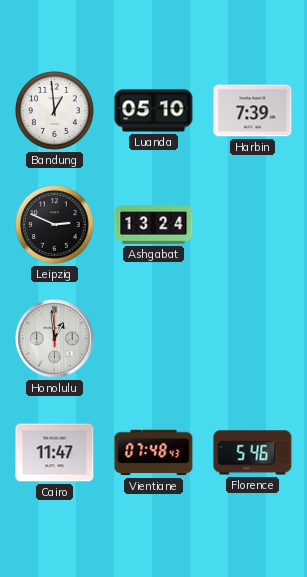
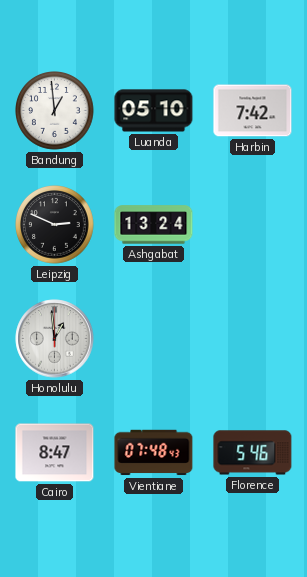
Harbin: 7:39 -> 7:42
Cairo: 11:47 -> 8:47
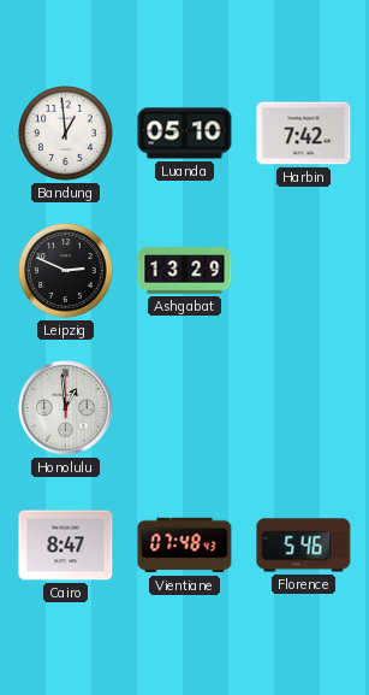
Ashgabat: 13:24 -> 13:29
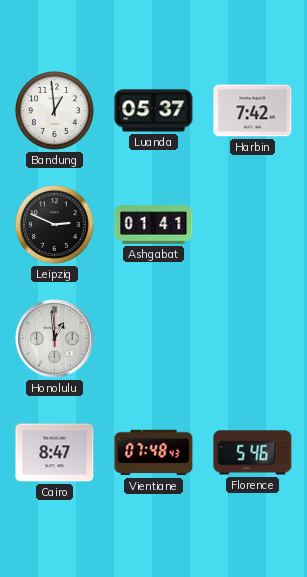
Luanda: 05:10 -> 05:37
Ashgabat: 13:29 -> 01:41
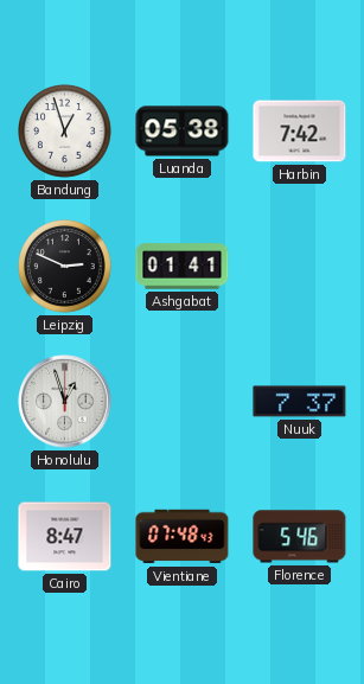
Bandung: 12:59 -> 12:57
Luanda: 05:37 -> 05:38
Honolulu: 12:59 -> 12:57
Nuuk: none -> 7:37
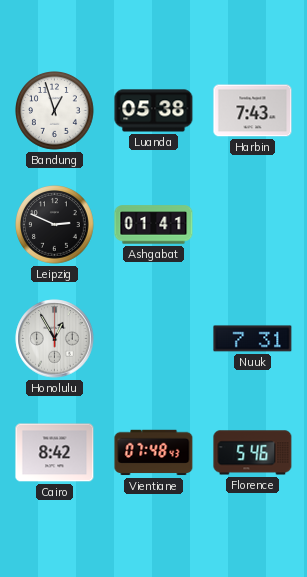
Harbin: 7:42 -> 7:43
Honolulu: 12:57 -> 12:55
Nuuk: 7:37 -> 7:31
Cairo: 8:47 -> 8:42
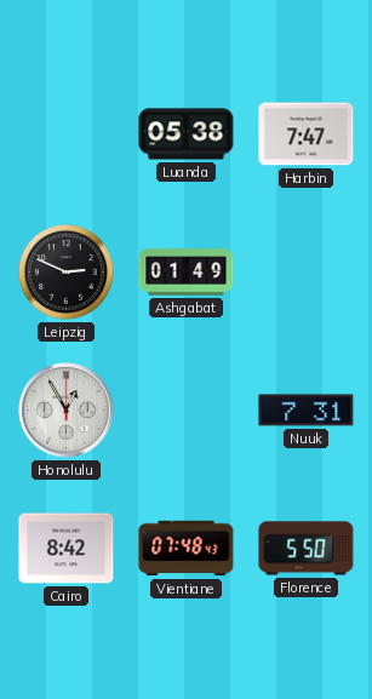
Bandung: 12:57 -> none
Harbin: 7:43 -> 7:47
Ashgabat: 01:41 -> 01:49
Florence: 5:46 -> 5:50
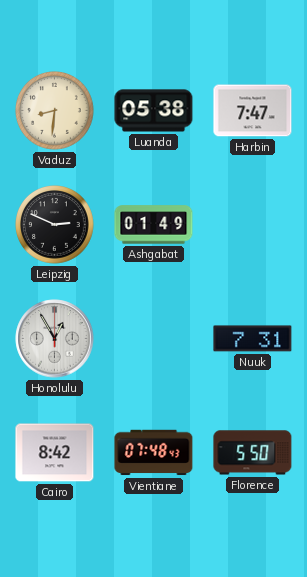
Vaduz: none -> 8:31
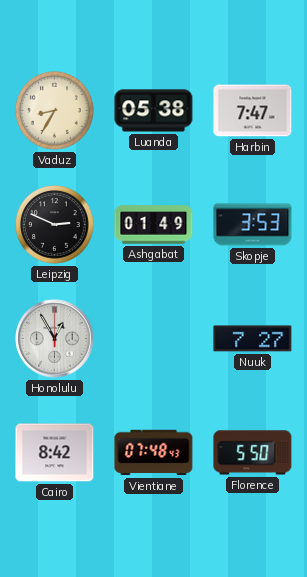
Vaduz: 8:31 -> 8:35
Skopje: none -> 3:53
Nuuk: 7:31 -> 7:27
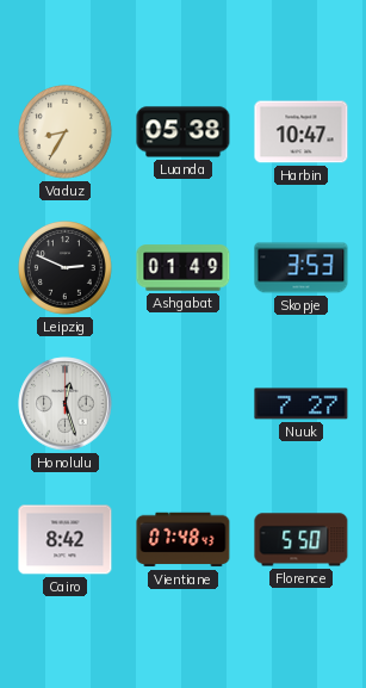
Harbin: 7:47 -> 10:47
Honolulu: 12:55 -> 12:27
